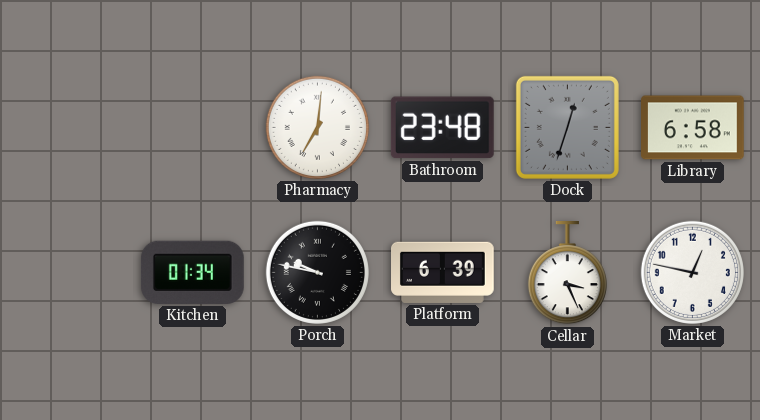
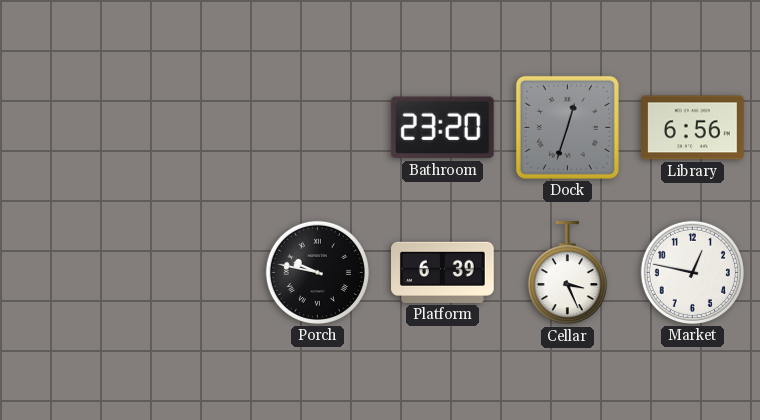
Pharmacy: 7:01 -> none
Bathroom: 23:48 -> 23:20
Library: 6:58 -> 6:56
Kitchen: 01:34 -> none
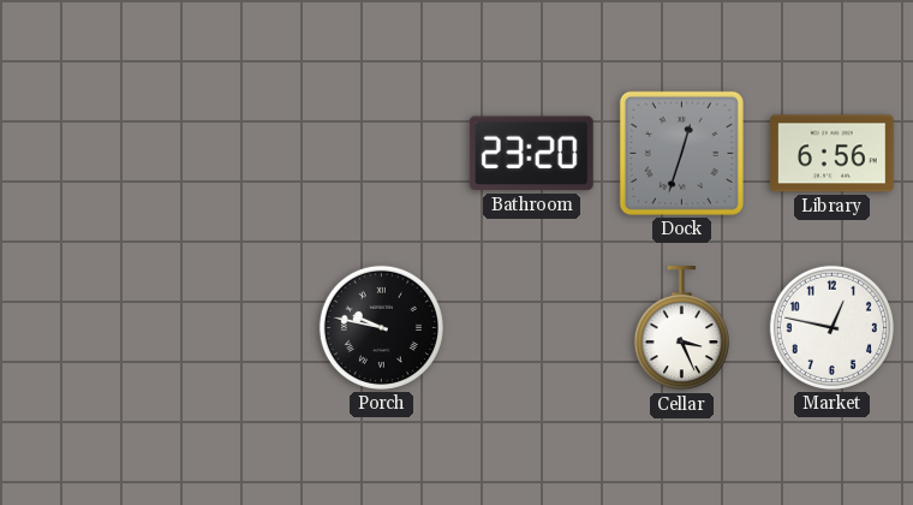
Platform: 6:39 -> none
